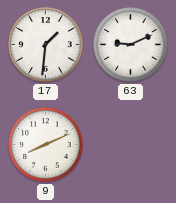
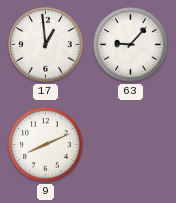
17: 1:31 -> 12:59
63: 9:11 -> 9:07
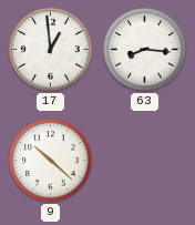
63: 9:07 -> 8:16
9: 8:11 -> 10:22
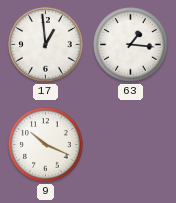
63: 8:16 -> 1:16
9: 10:22 -> 10:19
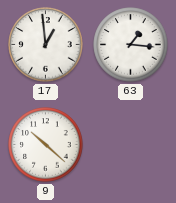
9: 10:19 -> 10:22
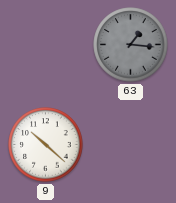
17: 12:59 -> none
63 dial: white -> grey
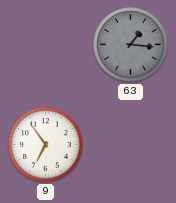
9: 10:22 -> 6:54
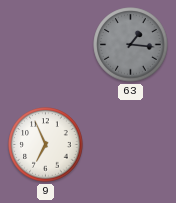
9: 6:54 -> 6:56
